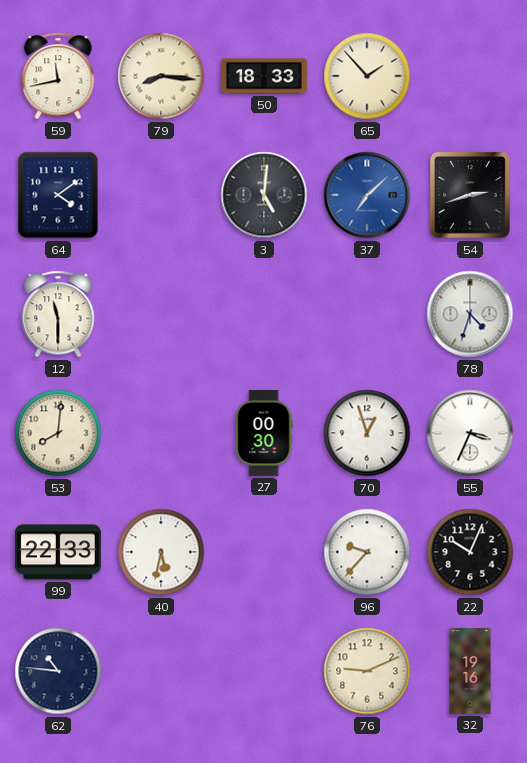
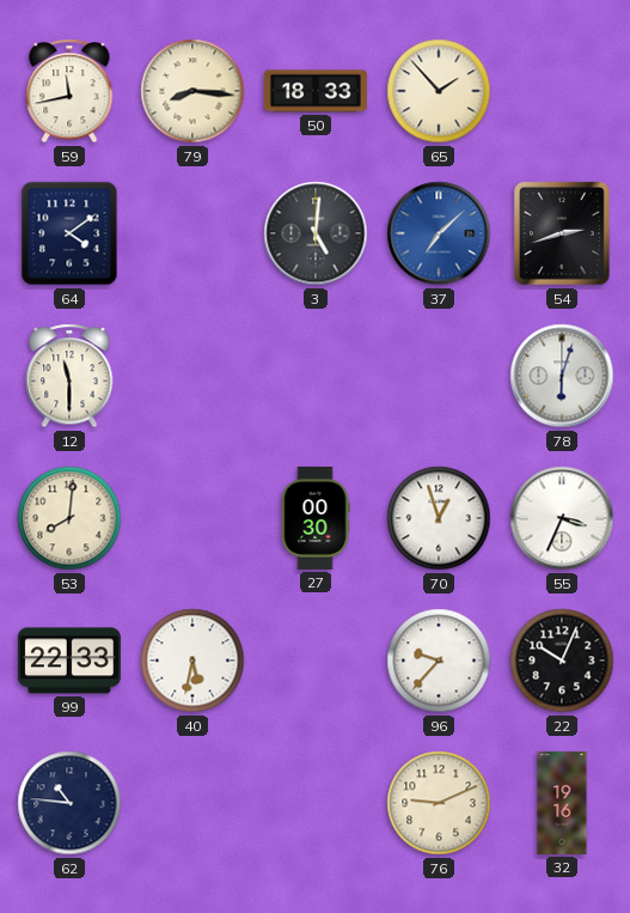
78: 4:33 -> 6:03
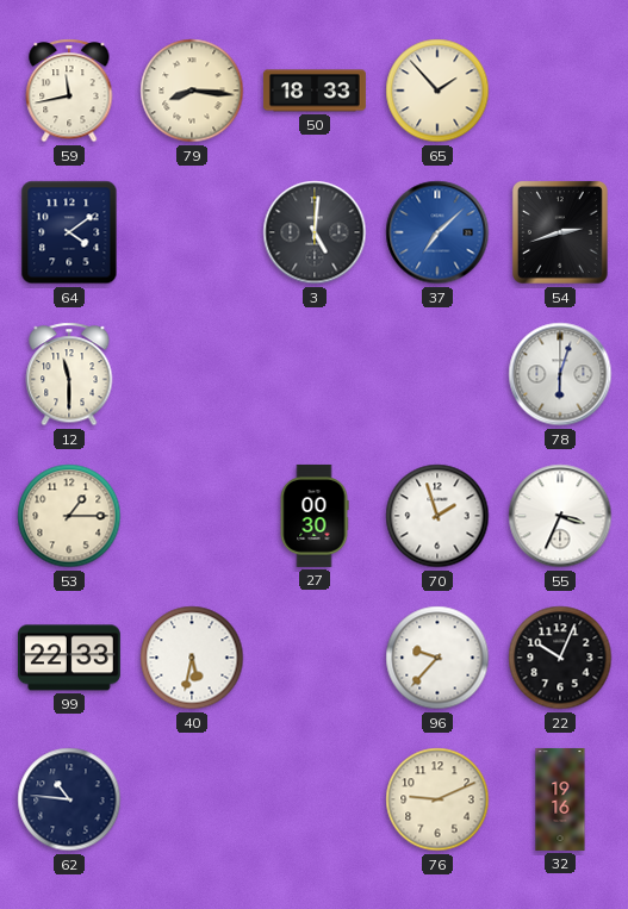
53: 8:01 -> 1:15
70: 12:57 -> 1:57
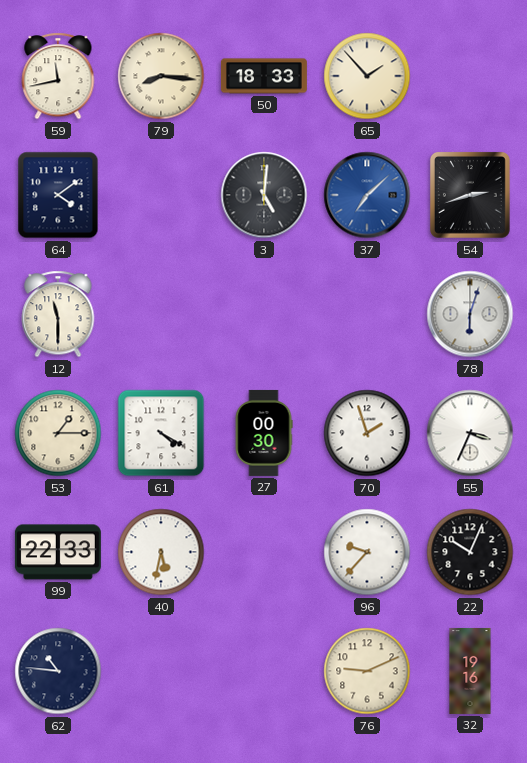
61: none -> 4:20
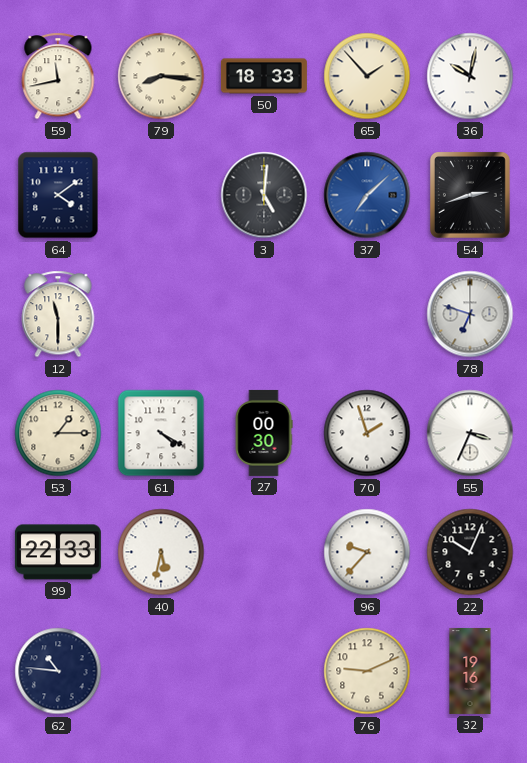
36: none -> 10:02
78: 6:03 -> 6:48
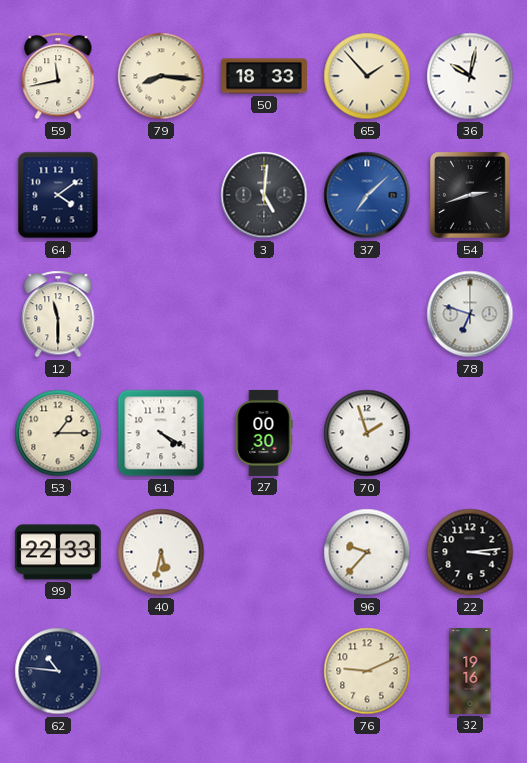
55: 3:34 -> none
22: 10:04 -> 3:14
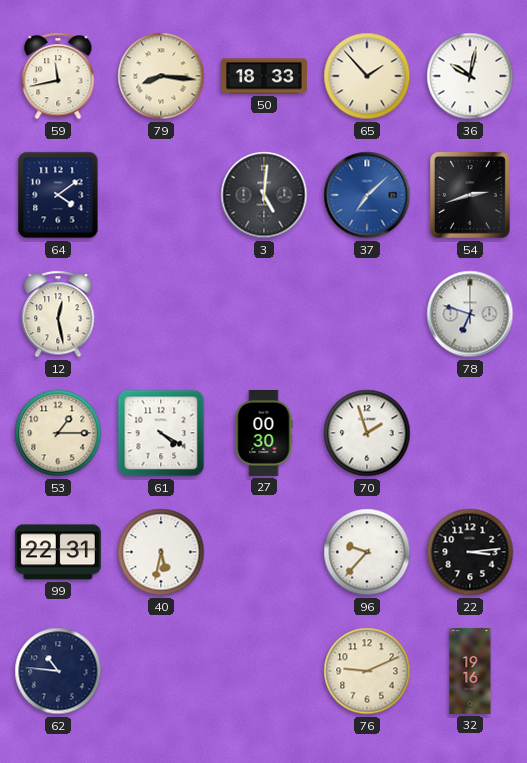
12: 11:30 -> 12:28
99: 22:33 -> 22:31
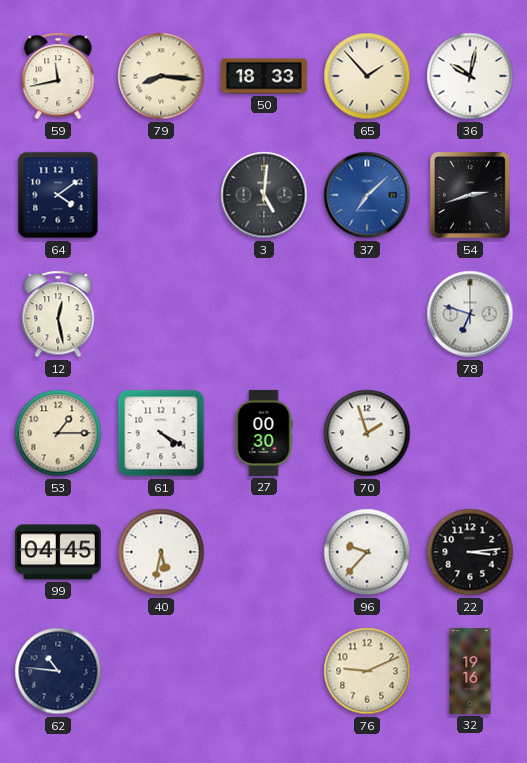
99: 22:31 -> 04:45
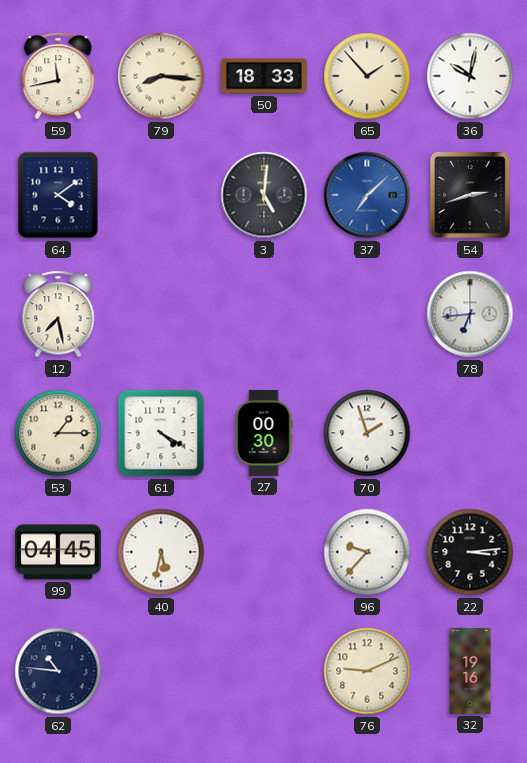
12: 12:28 -> 7:28
78: 6:48 -> 6:44
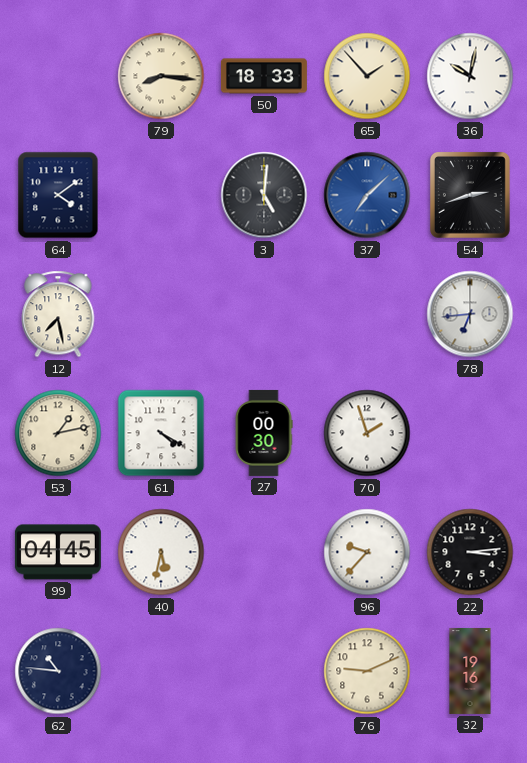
59: 11:43 -> none
53: 1:15 -> 1:13
